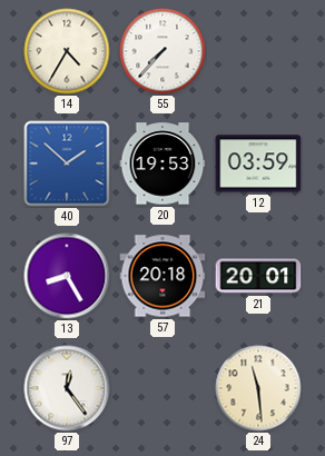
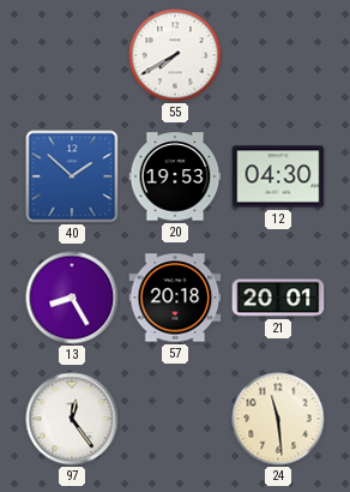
14: 4:35 -> none
55: 7:37 -> 7:40
12: 03:59 -> 04:30
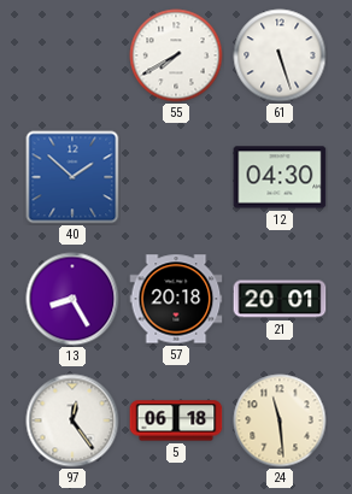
61: none -> 5:27
20: 19:53 -> none
5: none -> 06:18
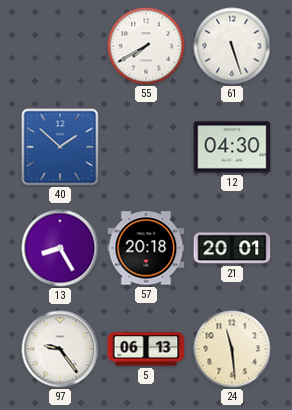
97: 12:24 -> 9:24
5: 06:18 -> 06:13
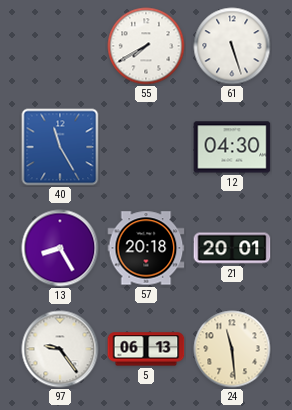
40: 1:52 -> 11:25
